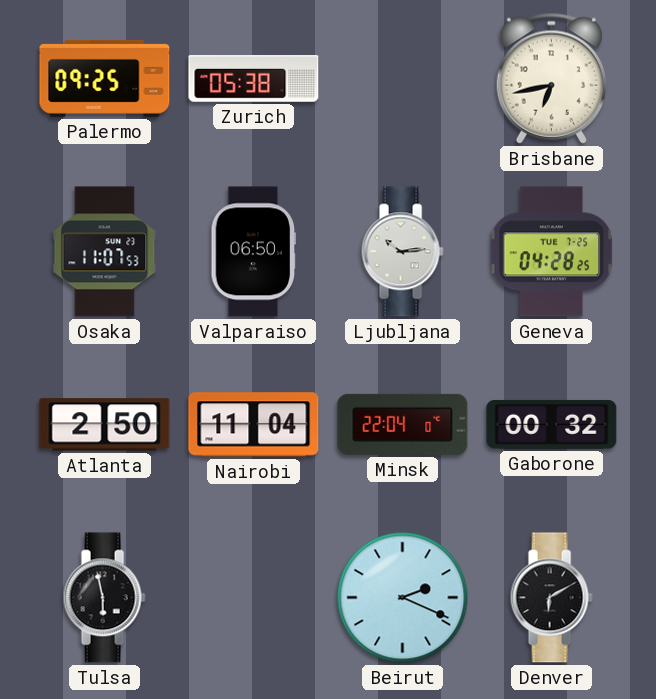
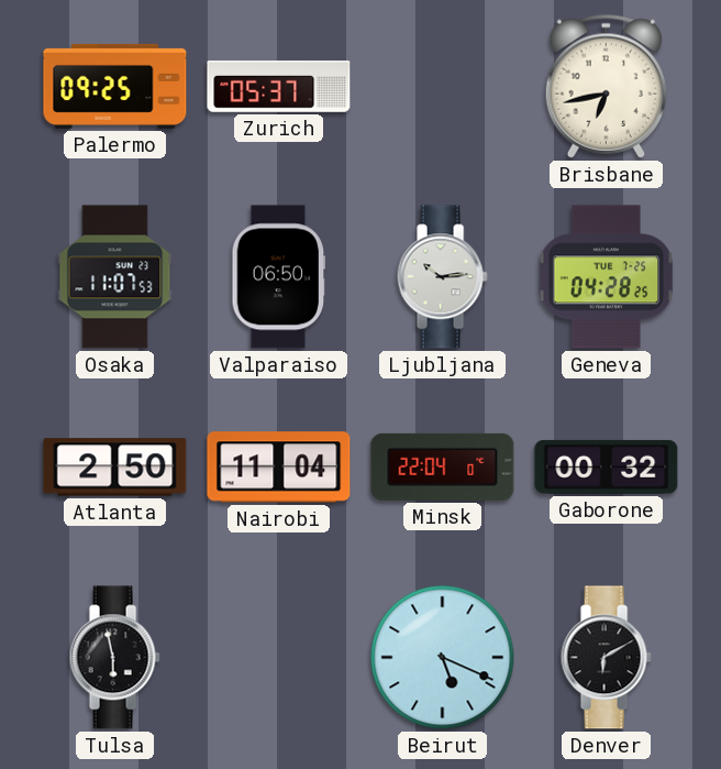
Zurich: 05:38 -> 05:37
Beirut: 2:19 -> 5:19
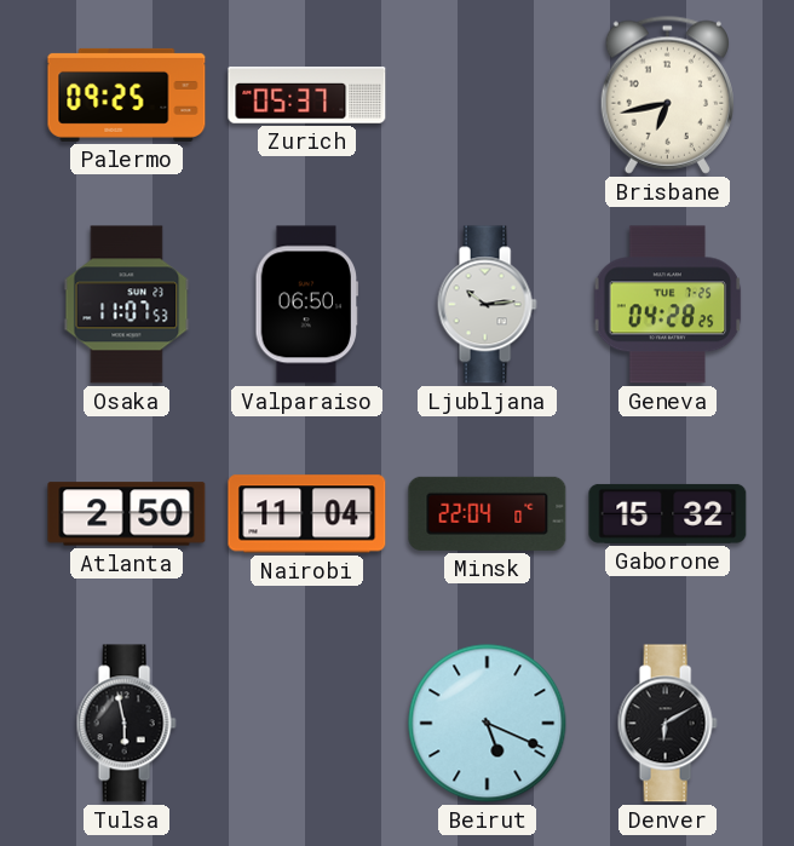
Gaborone: 00:32 -> 15:32
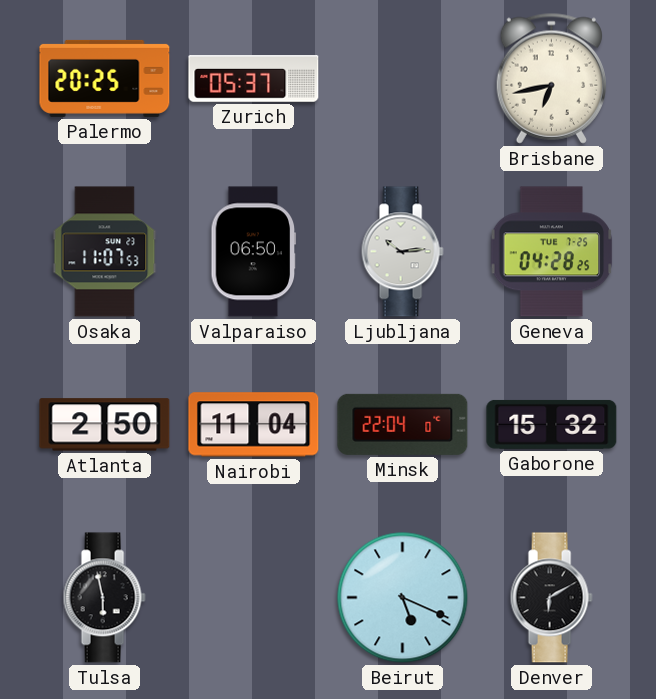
Palermo: 09:25 -> 20:25
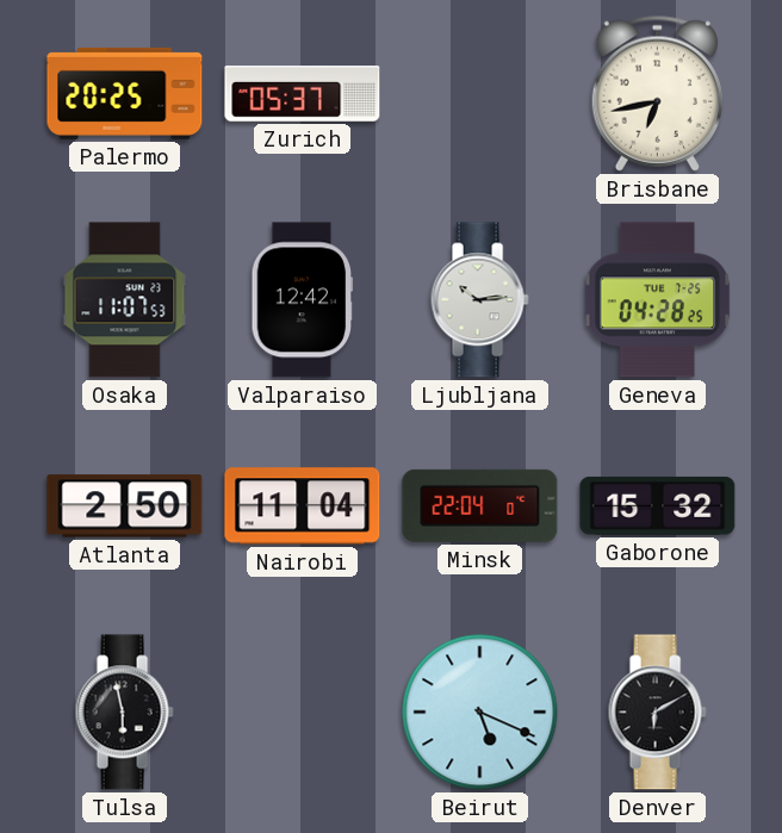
Valparaiso: 06:50 -> 12:42
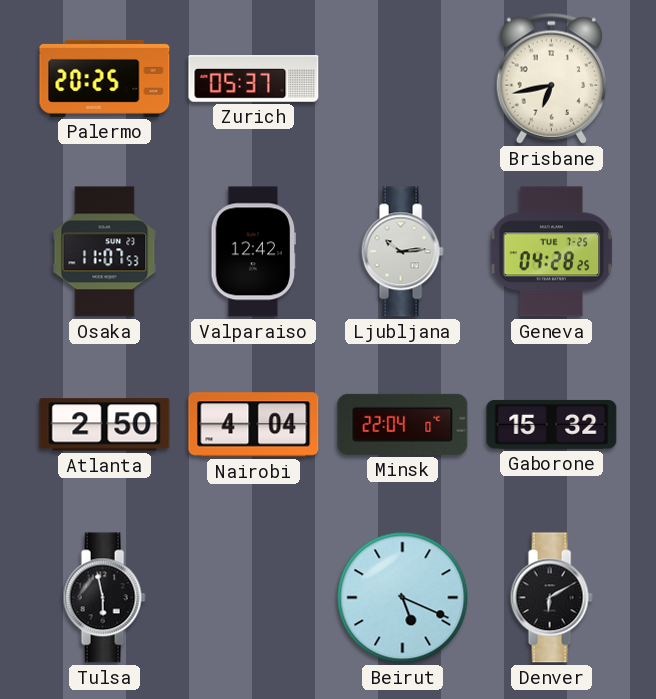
Nairobi: 11:04 -> 4:04
